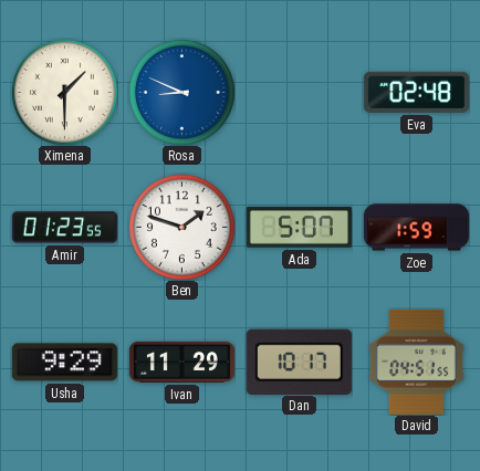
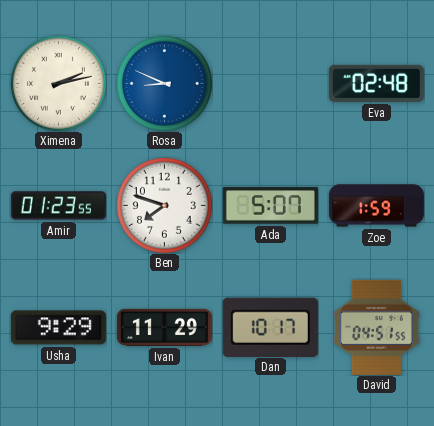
Ximena: 1:30 -> 2:13
Ben: 1:48 -> 7:48
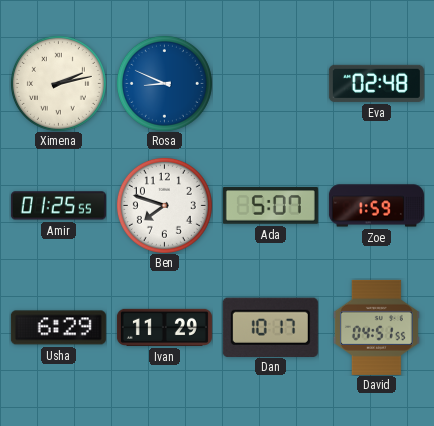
Amir: 01:23 -> 01:25
Usha: 9:29 -> 6:29
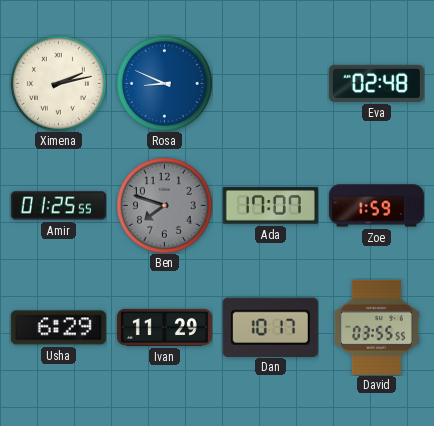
Ben dial: white -> grey
Ada: 5:07 -> 17:07
David: 04:51 -> 03:55
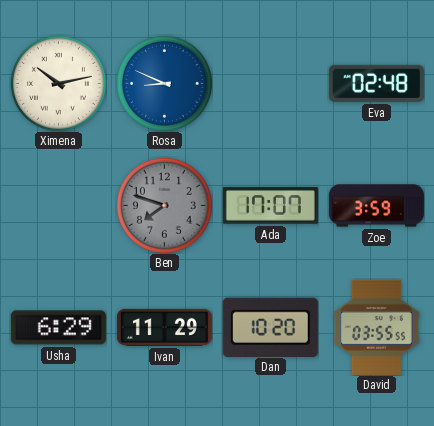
Ximena: 2:13 -> 10:13
Amir: 01:25 -> none
Zoe: 1:59 -> 3:59
Dan: 10:17 -> 10:20
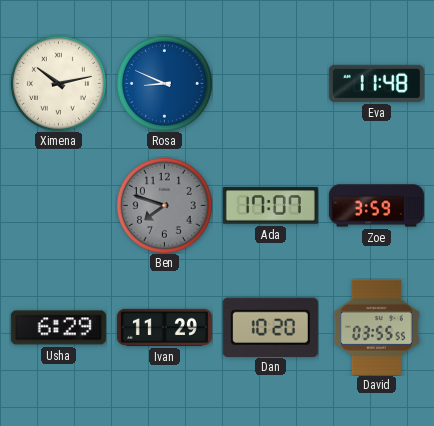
Eva: 02:48 -> 11:48
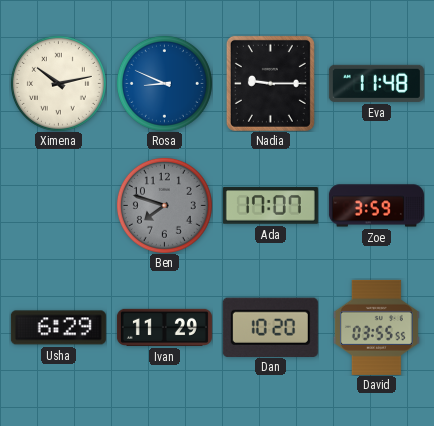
Nadia: none -> 9:15
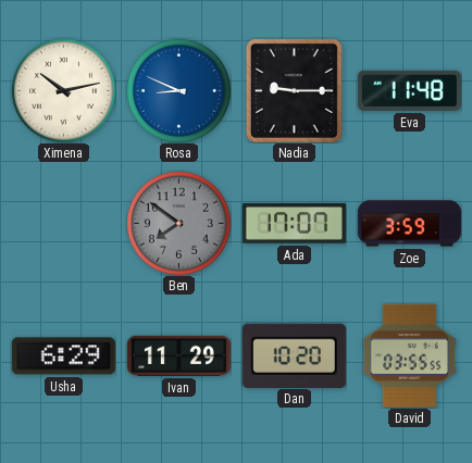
Ben: 7:48 -> 7:51
